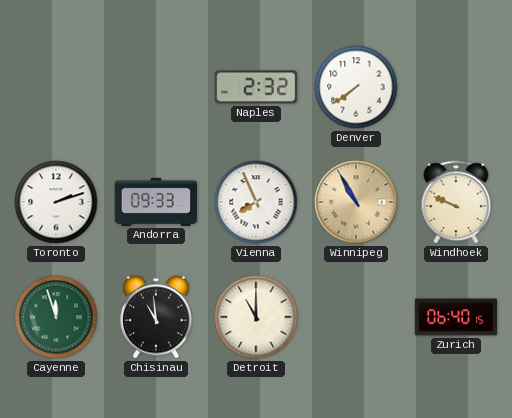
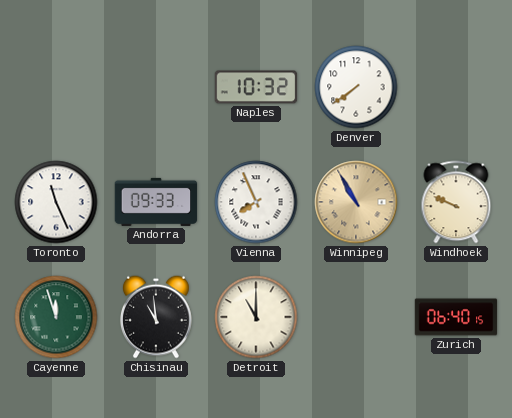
Naples: 2:32 -> 10:32
Toronto: 2:12 -> 11:26
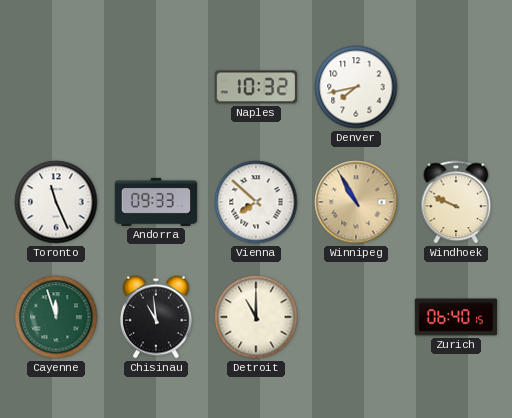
Denver: 7:39 -> 7:43
Vienna: 7:56 -> 7:52
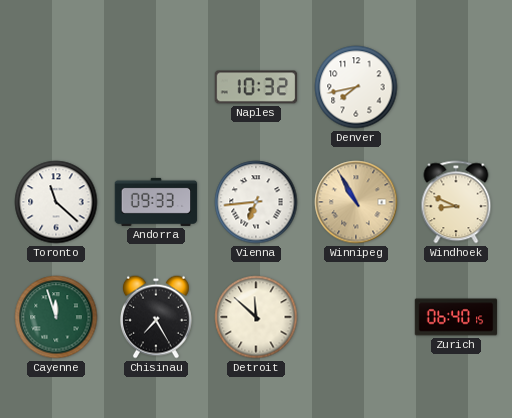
Toronto: 11:26 -> 11:22
Vienna: 7:52 -> 6:44
Windhoek: 9:49 -> 8:49
Chisinau: 10:59 -> 7:25
Detroit: 11:00 -> 11:52
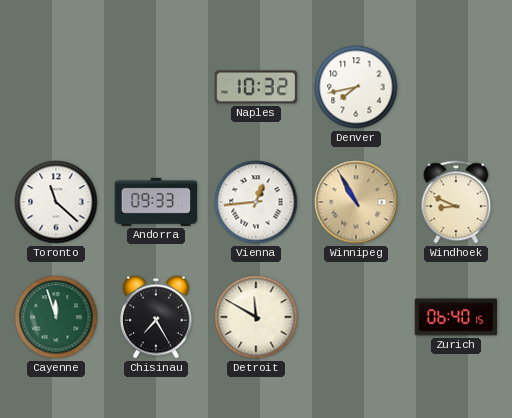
Vienna: 6:44 -> 12:44
Detroit: 11:52 -> 11:50
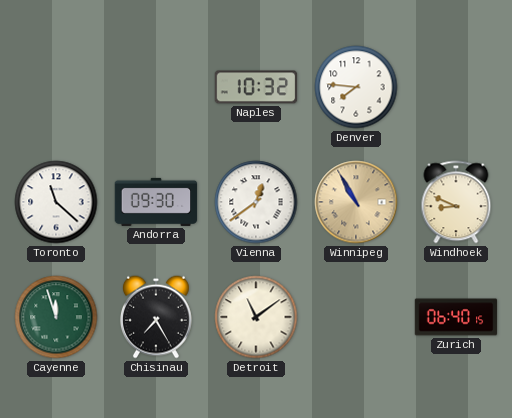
Denver: 7:43 -> 7:46
Andorra: 09:33 -> 09:30
Vienna: 12:44 -> 12:39
Detroit: 11:50 -> 11:09
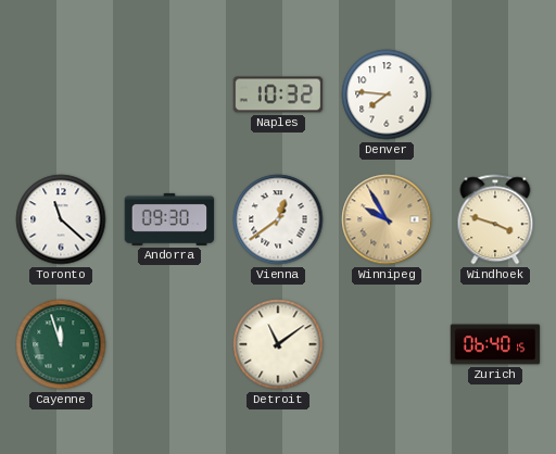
Winnipeg: 10:55 -> 9:55
Windhoek: 8:49 -> 3:48
Chisinau: 7:25 -> none
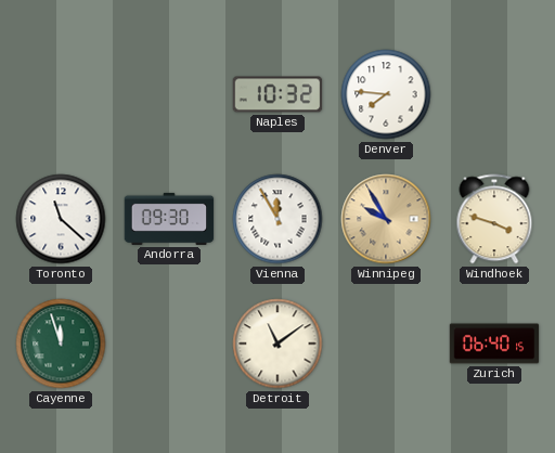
Vienna: 12:39 -> 11:55
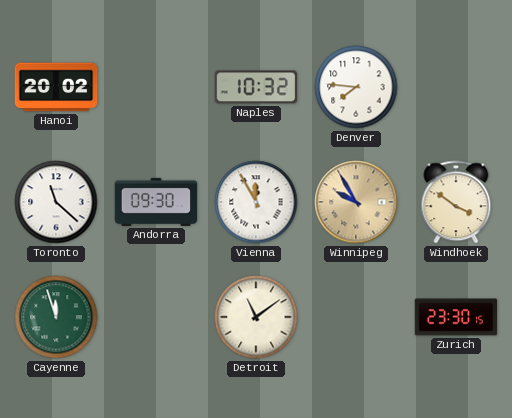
Hanoi: none -> 20:02
Windhoek: 3:48 -> 3:51
Zurich: 06:40 -> 23:30
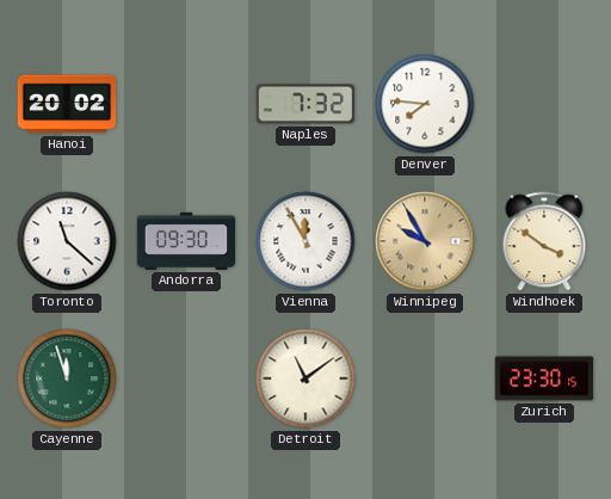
Naples: 10:32 -> 7:32
